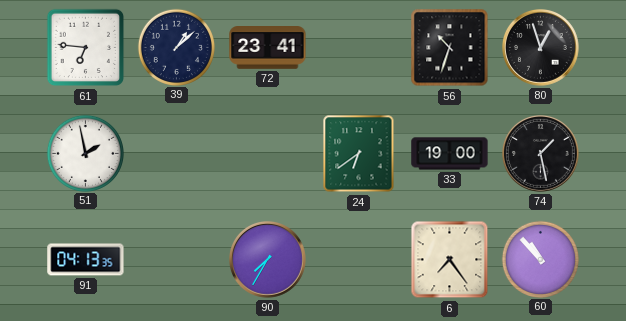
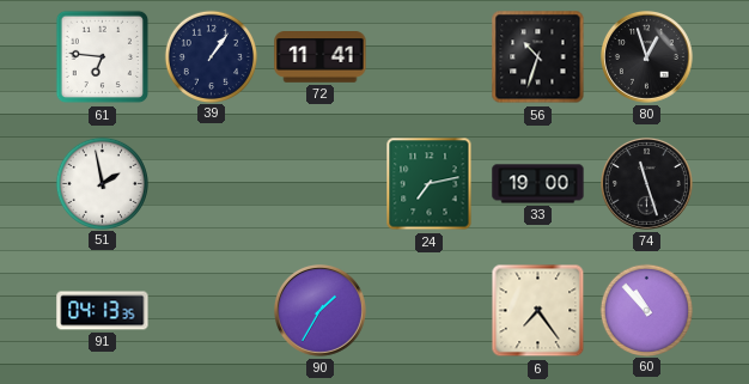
39: 1:08 -> 1:06
72: 23:41 -> 11:41
24: 6:39 -> 7:13
74: 1:28 -> 11:27
90: 7:35 -> 1:35
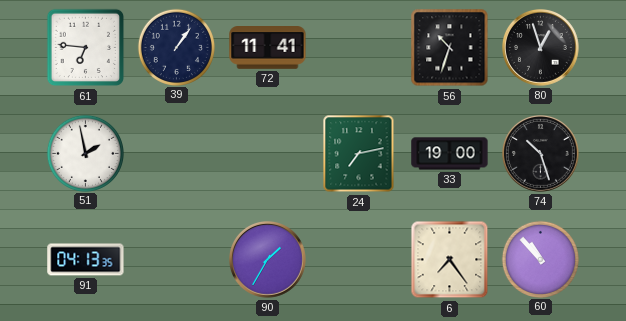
74: 11:27 -> 10:27
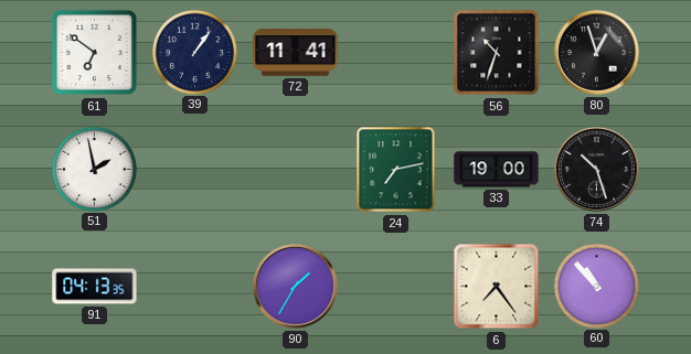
61: 6:46 -> 6:51
